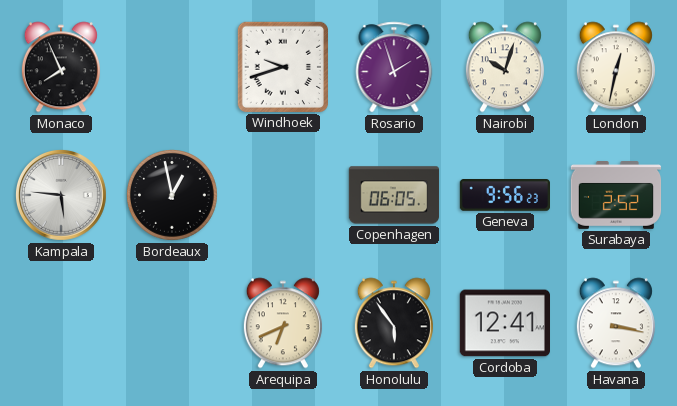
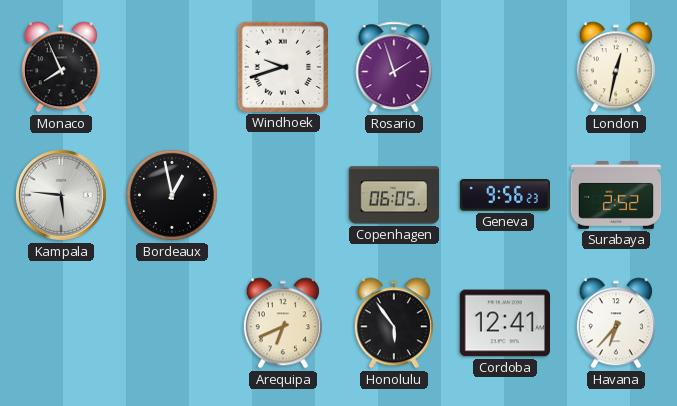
Nairobi: 10:03 -> none
Havana: 3:17 -> 6:37
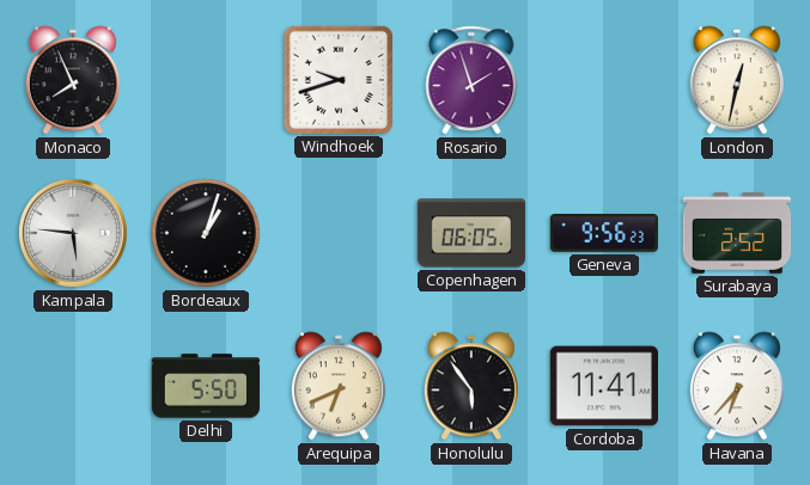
Bordeaux: 12:58 -> 1:03
Delhi: none -> 5:50
Cordoba: 12:41 -> 11:41
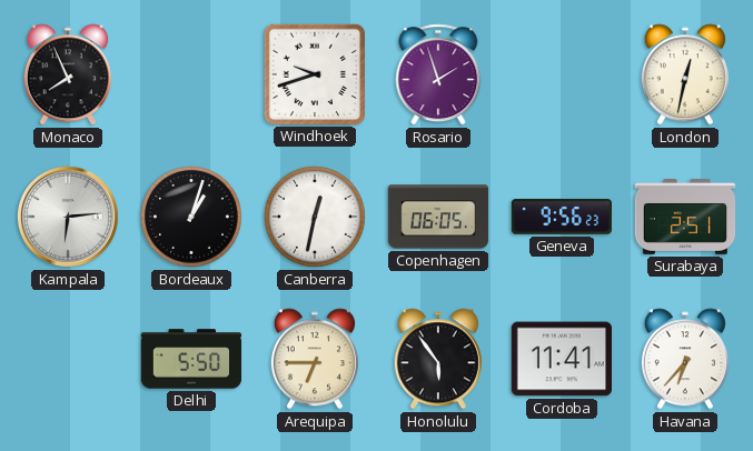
Kampala: 5:46 -> 6:14
Canberra: none -> 12:32
Surabaya: 2:52 -> 2:51
Arequipa: 6:41 -> 6:45
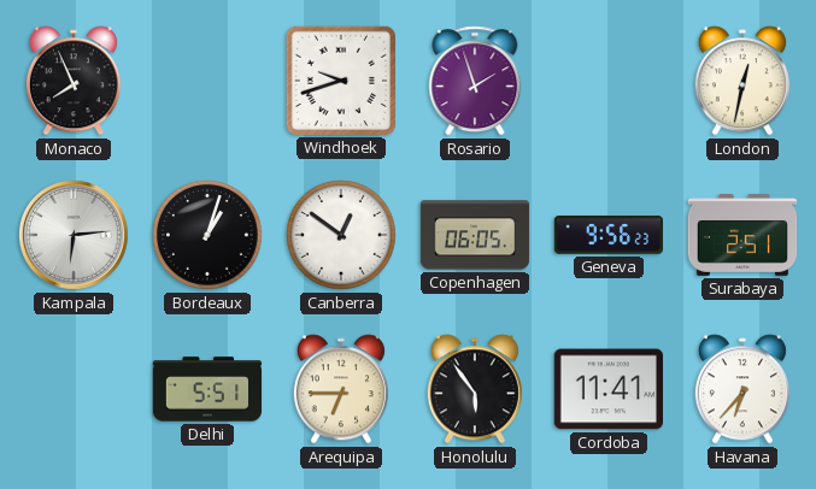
Canberra: 12:32 -> 12:51
Delhi: 5:50 -> 5:51
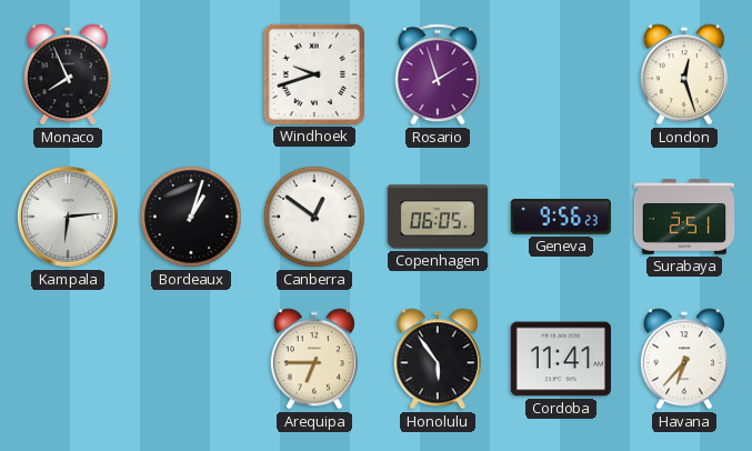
London: 12:32 -> 12:27
Delhi: 5:51 -> none
